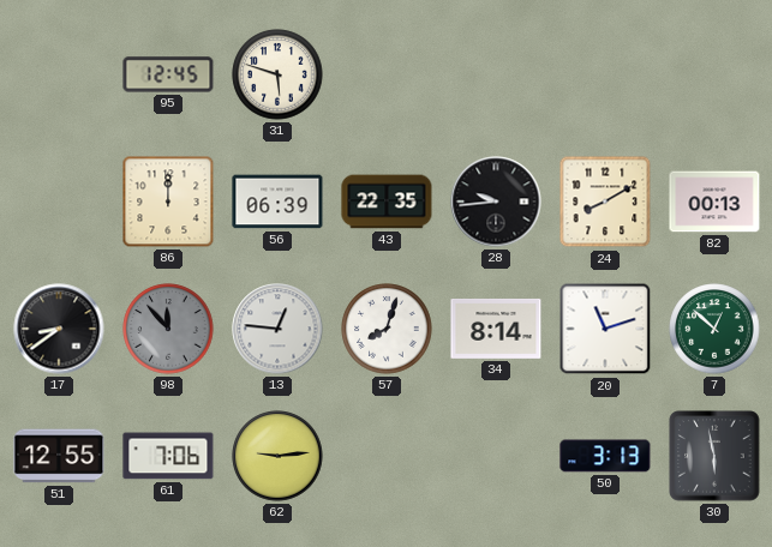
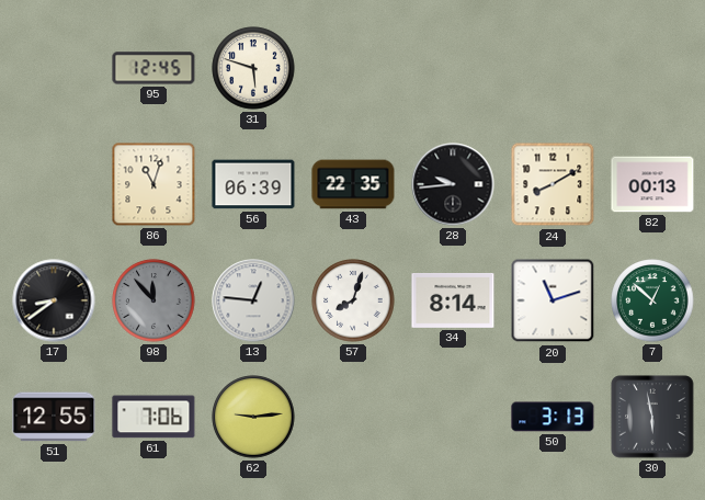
86: 12:00 -> 11:03
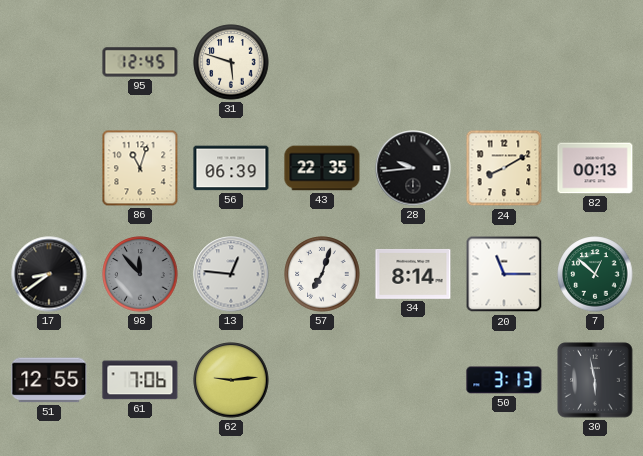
57: 8:03 -> 7:03
20: 11:12 -> 11:15
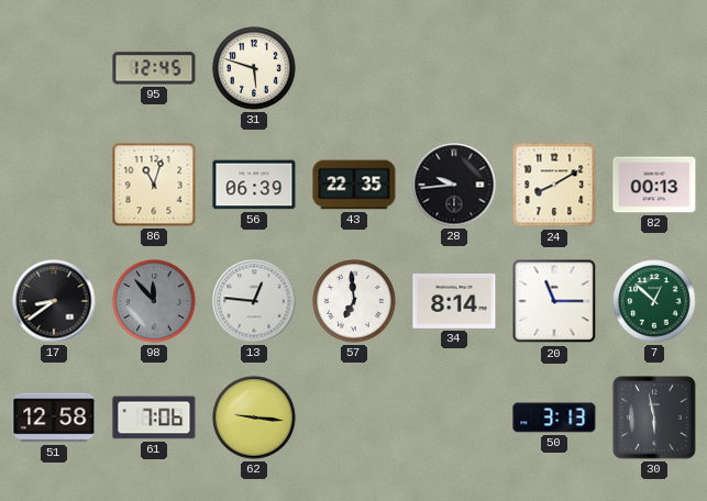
57: 7:03 -> 6:59
51: 12:55 -> 12:58
62: 9:14 -> 9:16
